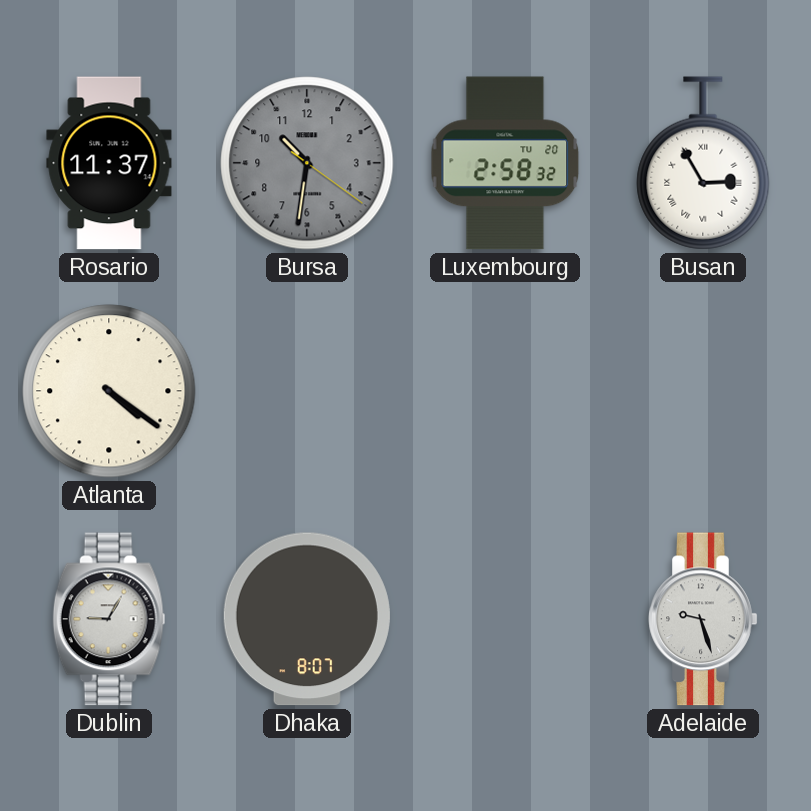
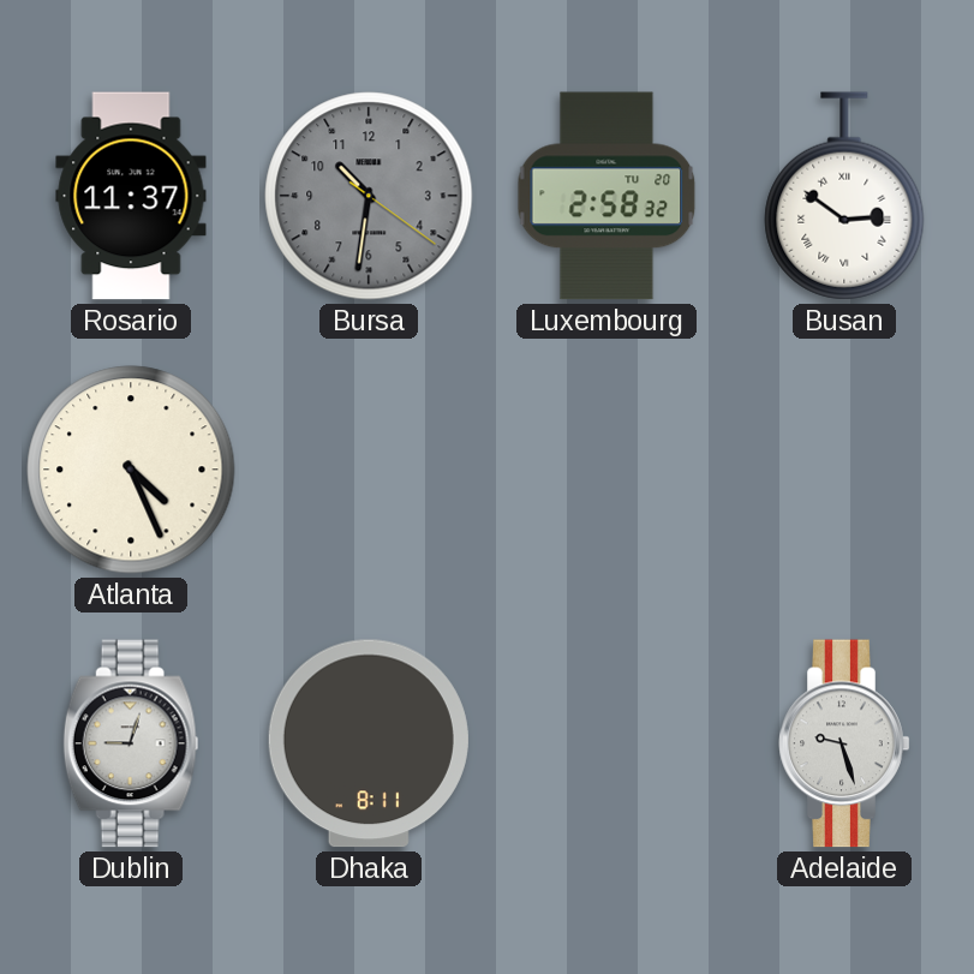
Busan: 2:55 -> 2:51
Atlanta: 4:21 -> 4:26
Dublin: 9:05 -> 9:03
Dhaka: 8:07 -> 8:11
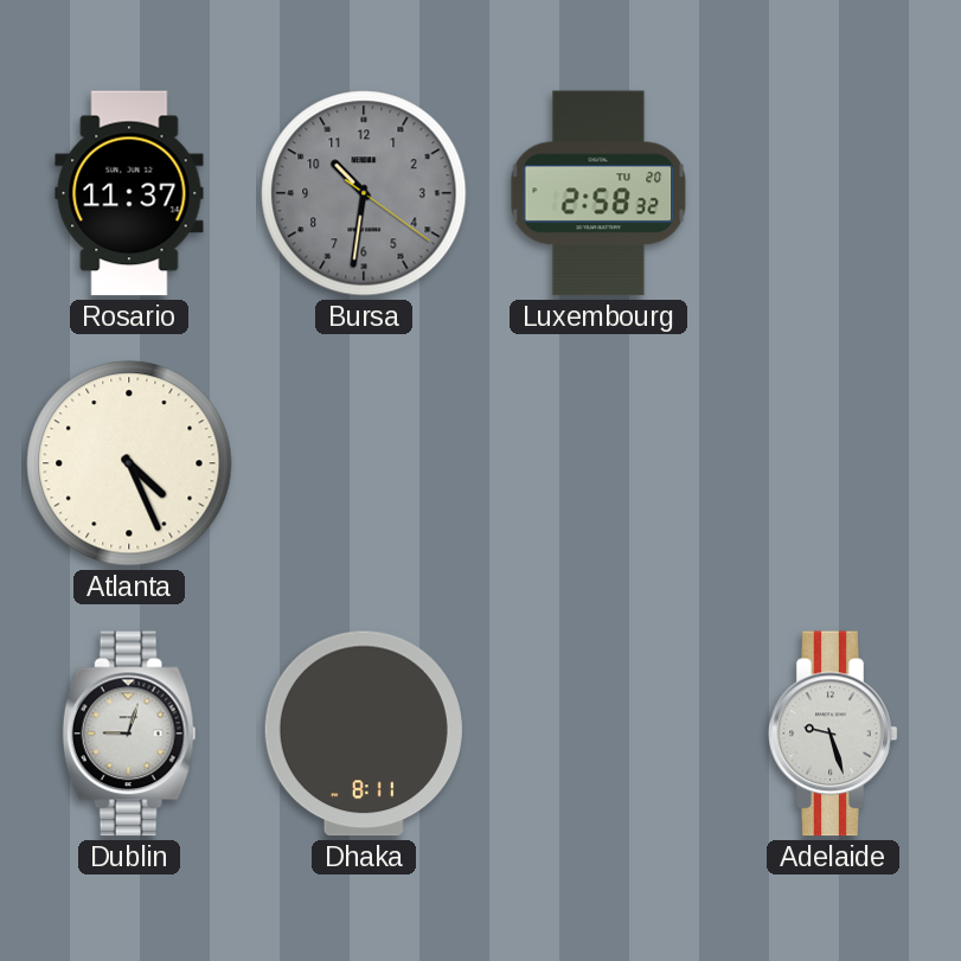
Busan: 2:51 -> none
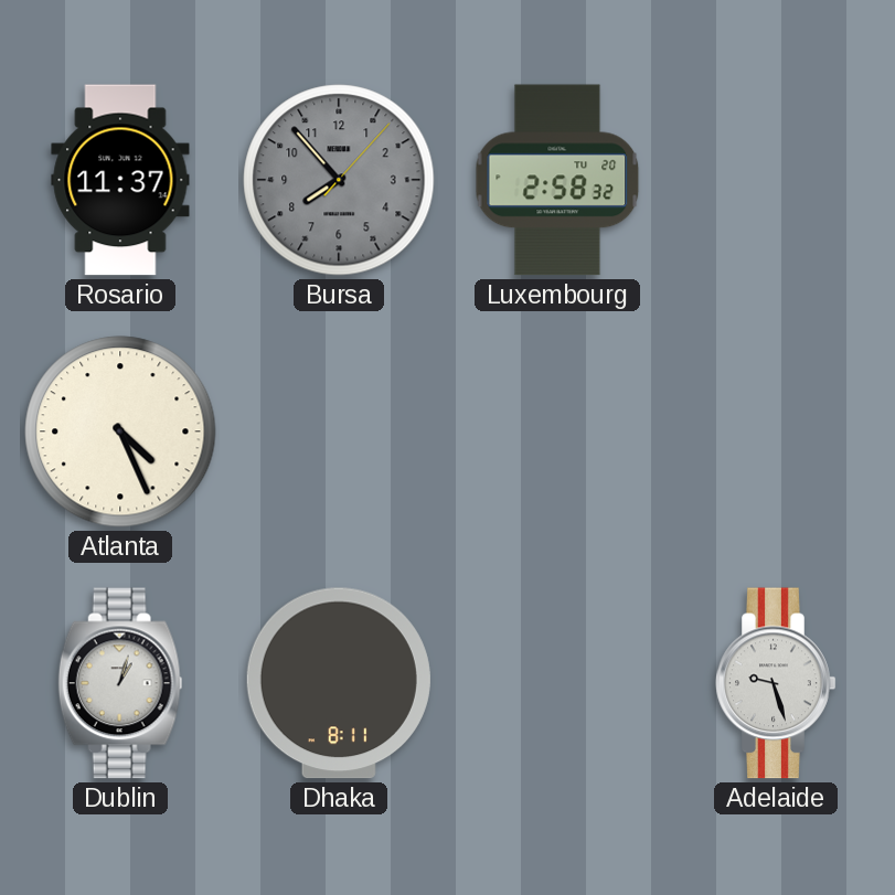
Bursa: 10:31 -> 7:53
Dublin: 9:03 -> 1:03
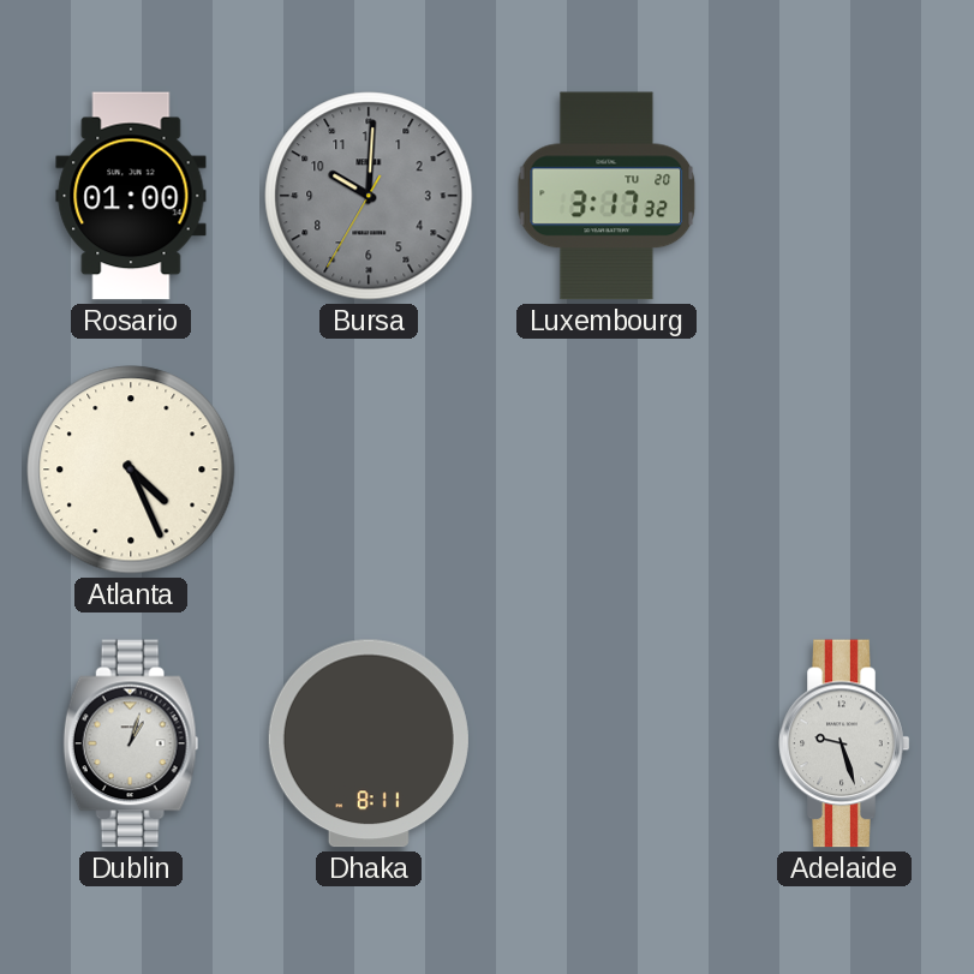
Rosario: 11:37 -> 01:00
Bursa: 7:53 -> 10:00
Luxembourg: 2:58 -> 3:17
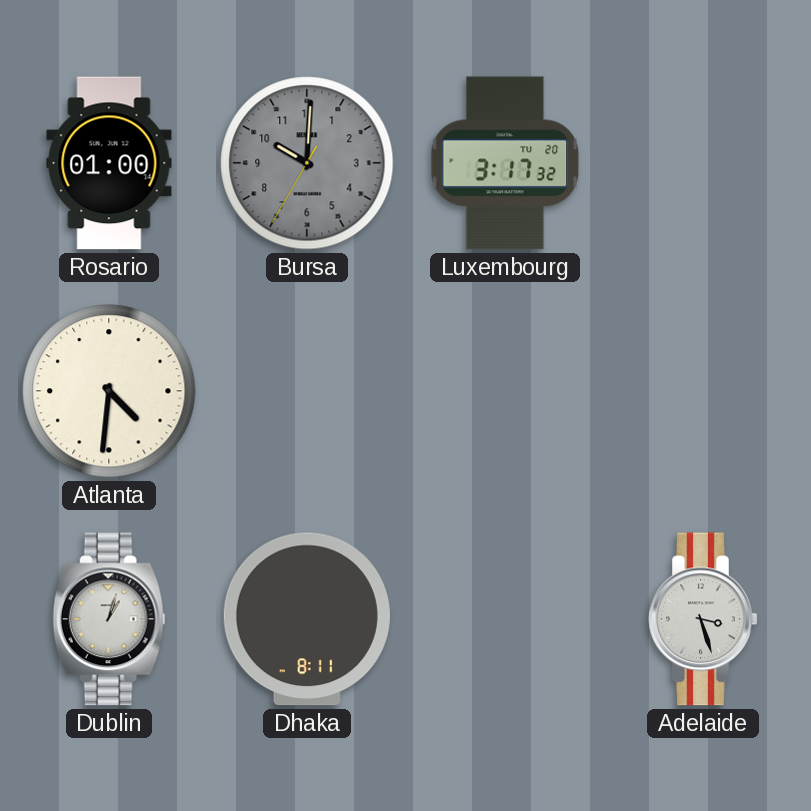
Atlanta: 4:26 -> 4:31
Adelaide: 9:27 -> 3:27
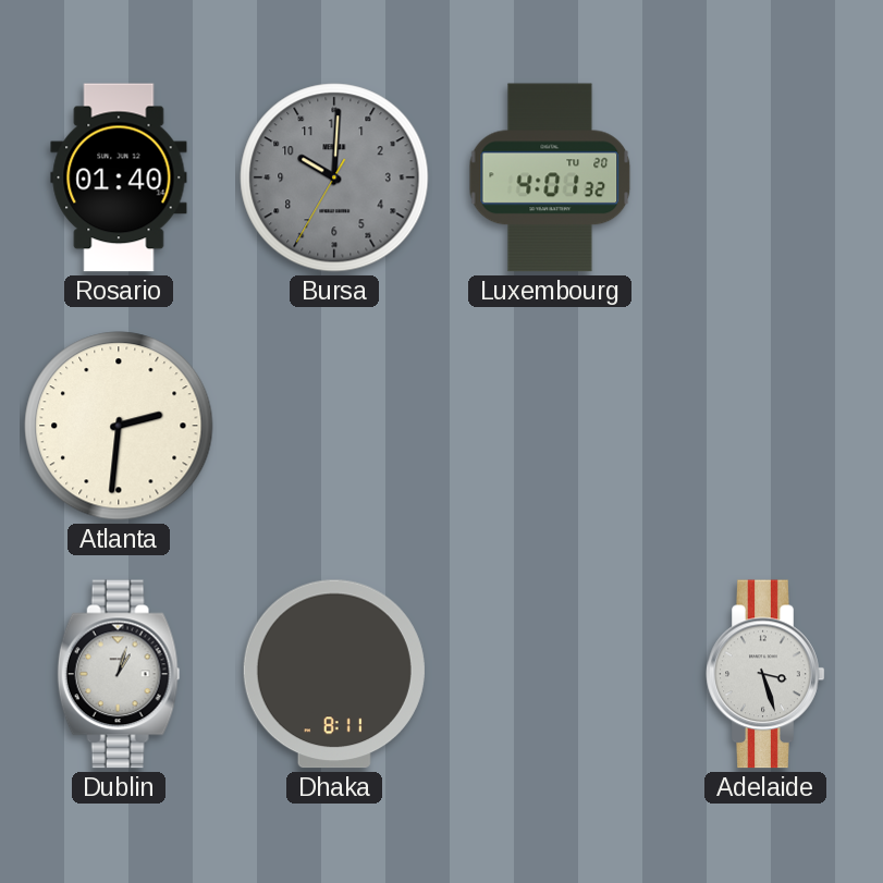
Rosario: 01:00 -> 01:40
Luxembourg: 3:17 -> 4:01
Atlanta: 4:31 -> 2:31
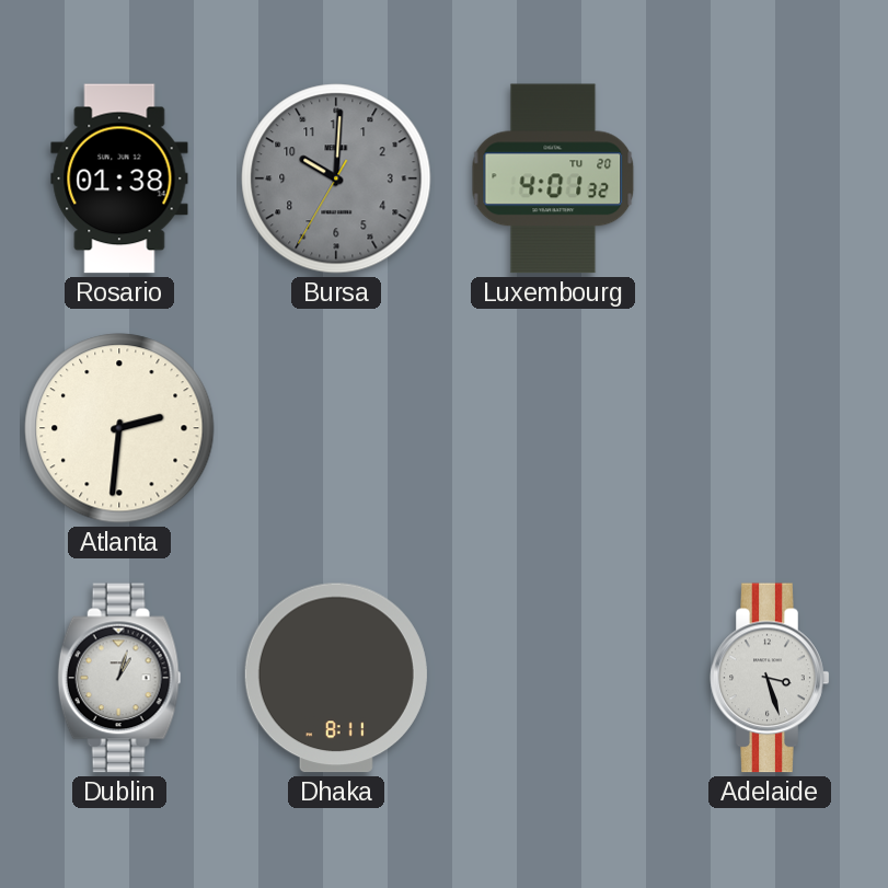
Rosario: 01:40 -> 01:38
